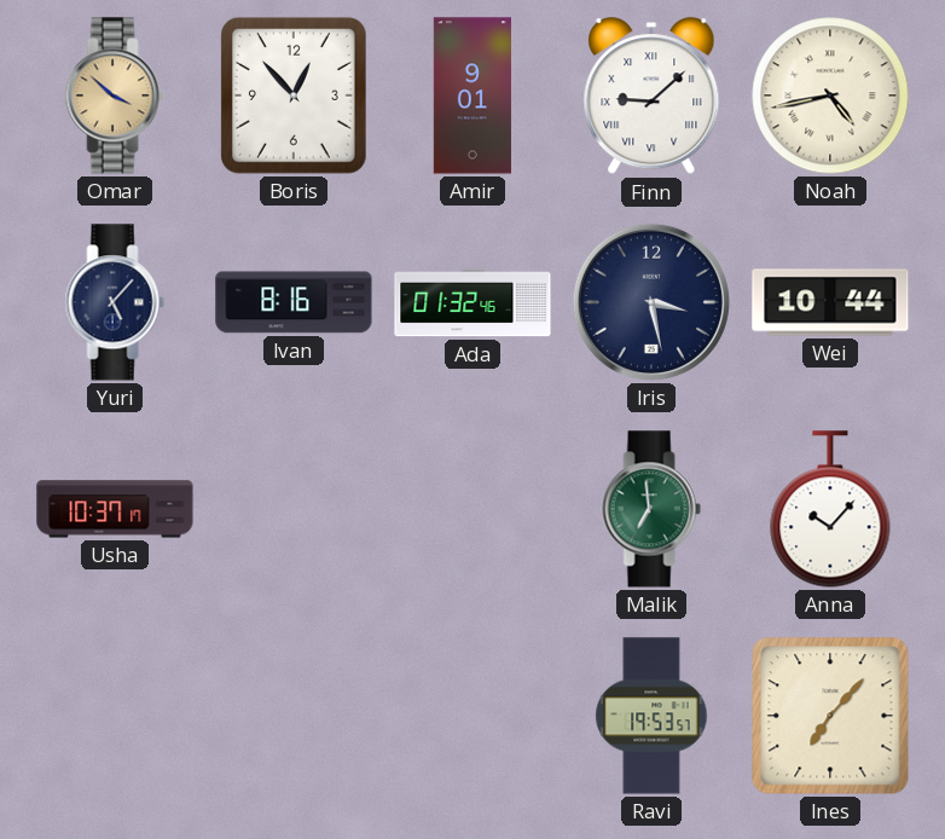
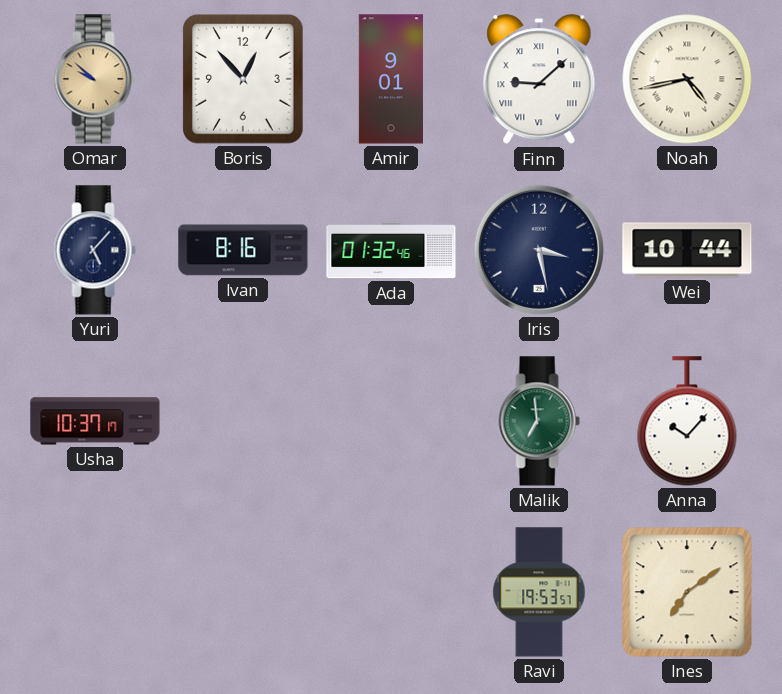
Omar: 3:52 -> 9:52
Ines: 7:07 -> 7:09
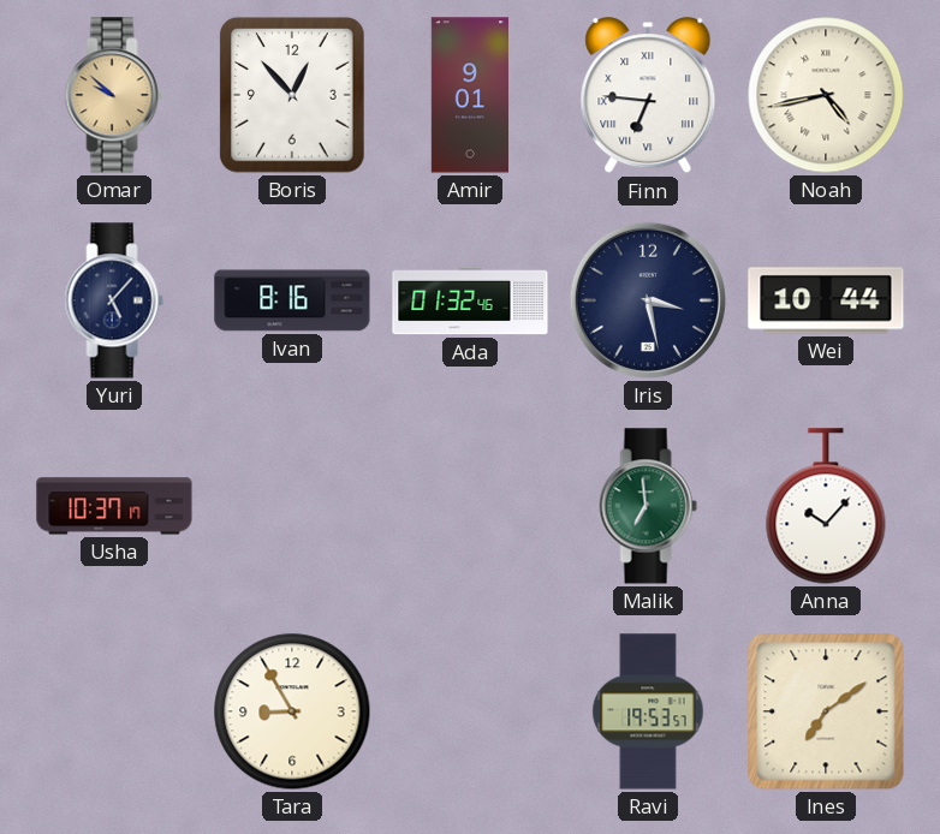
Finn: 9:08 -> 6:46
Tara: none -> 8:55
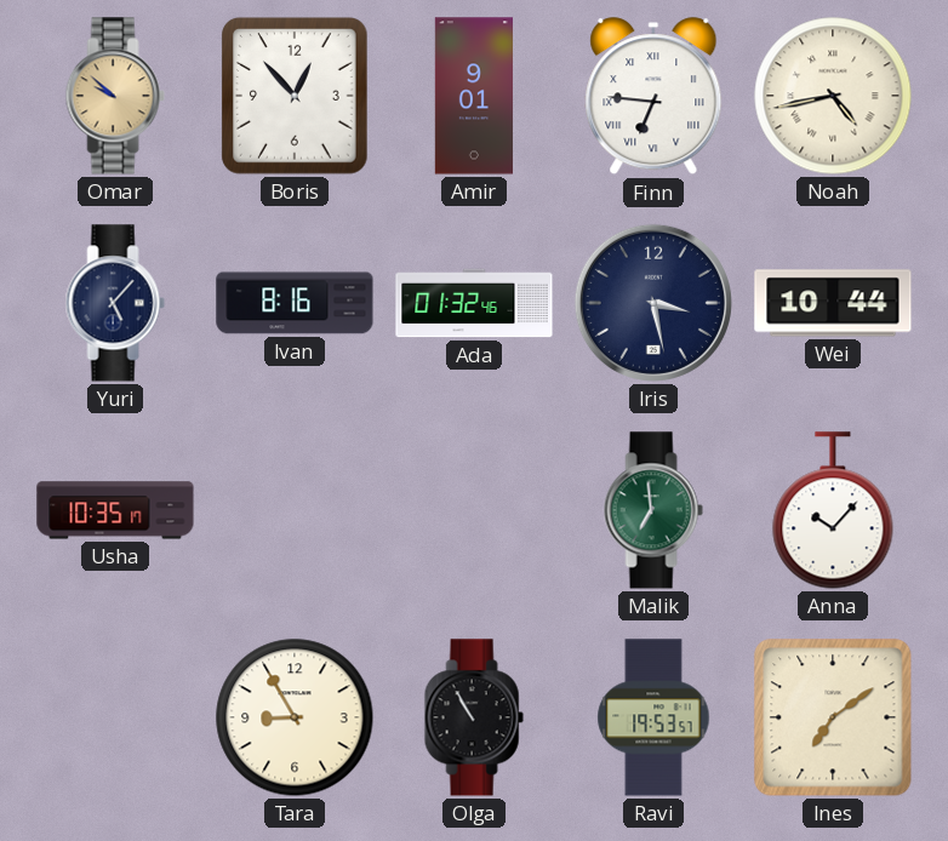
Usha: 10:37 -> 10:35
Olga: none -> 10:55
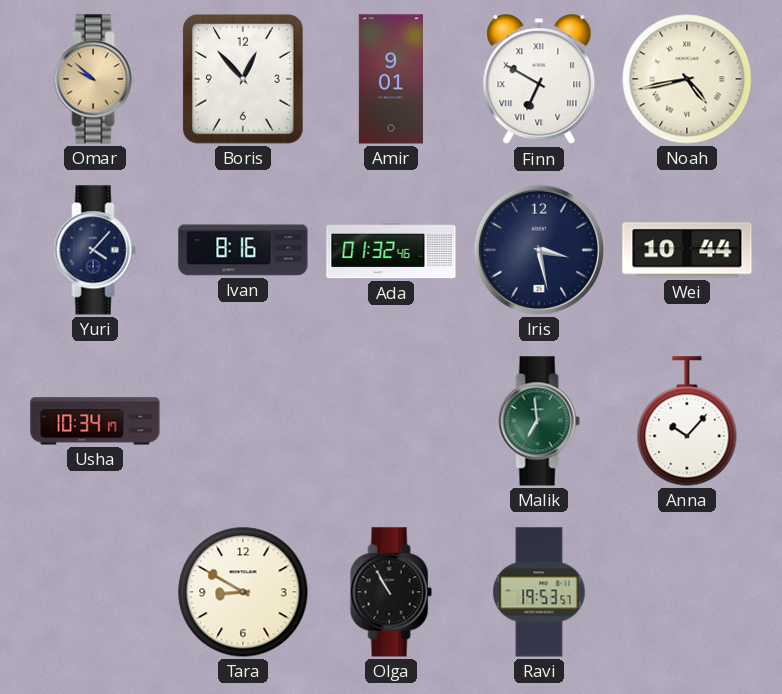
Finn: 6:46 -> 6:50
Yuri: 5:07 -> 4:07
Usha: 10:35 -> 10:34
Tara: 8:55 -> 8:50
Ines: 7:09 -> none
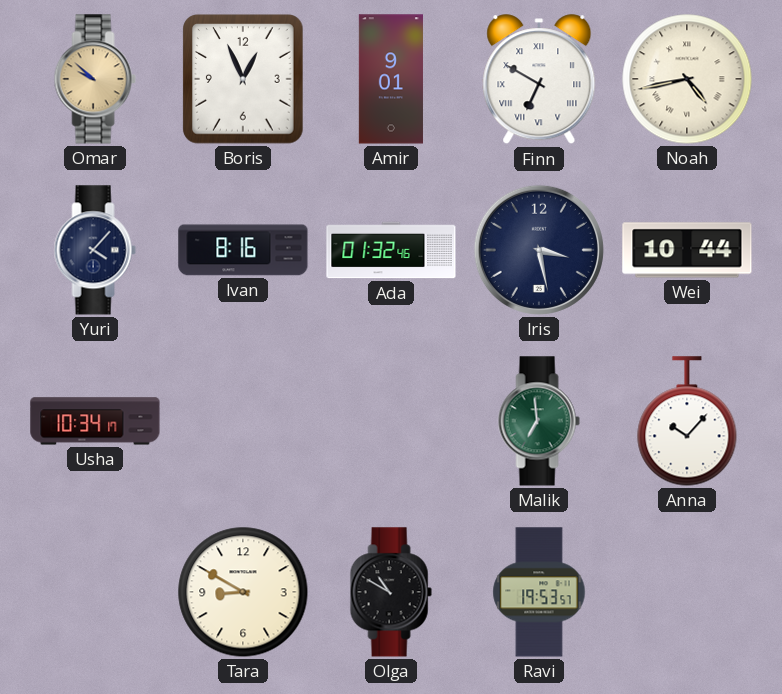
Boris: 12:53 -> 12:56
Olga: 10:55 -> 10:50
